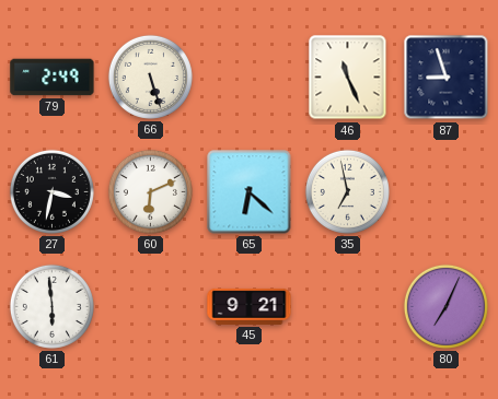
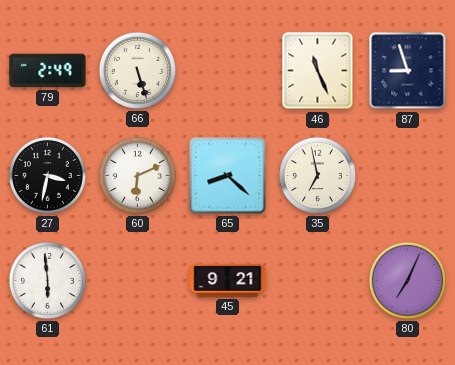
65: 6:22 -> 8:22
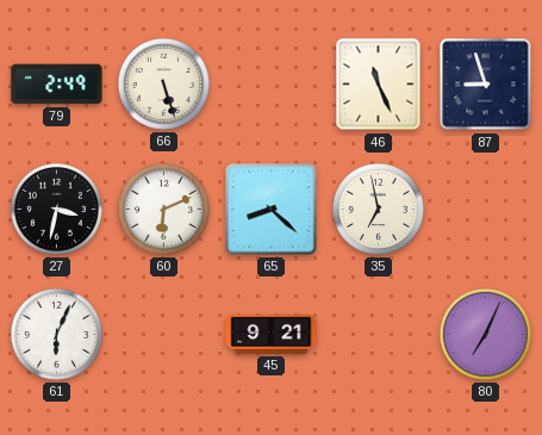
61: 5:59 -> 6:04
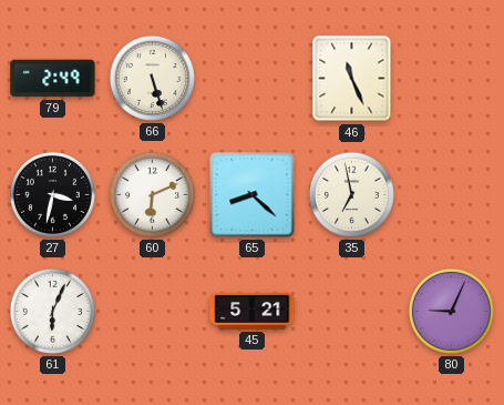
87: 8:57 -> none
45: 9:21 -> 5:21
80: 7:04 -> 9:04
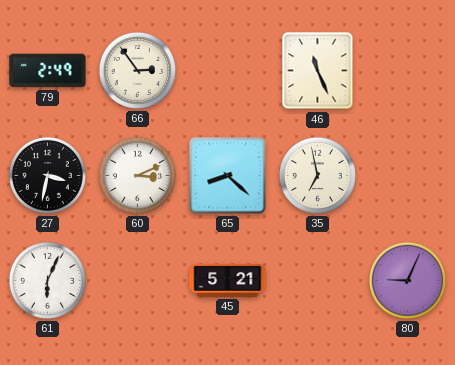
66: 5:27 -> 2:54
60: 6:11 -> 3:11
